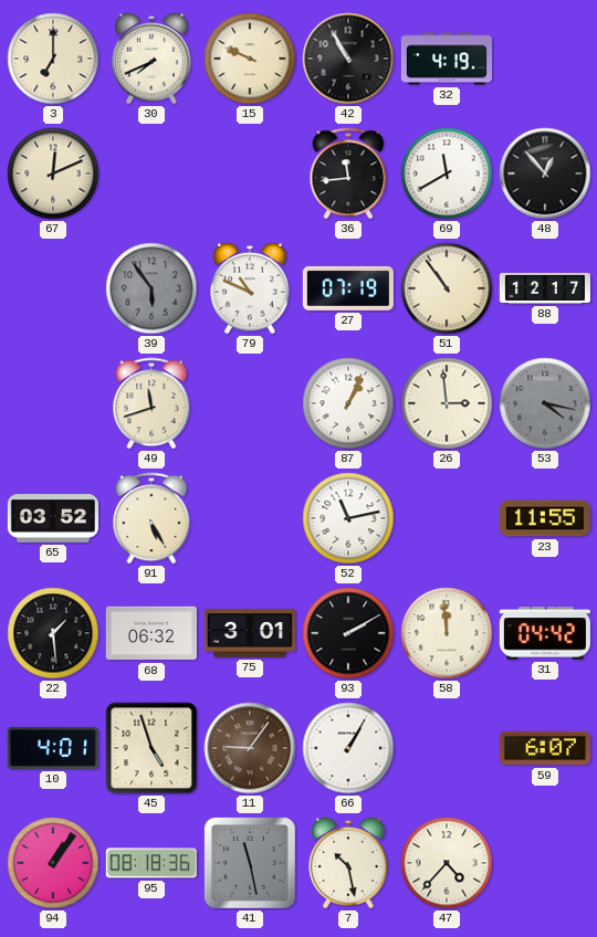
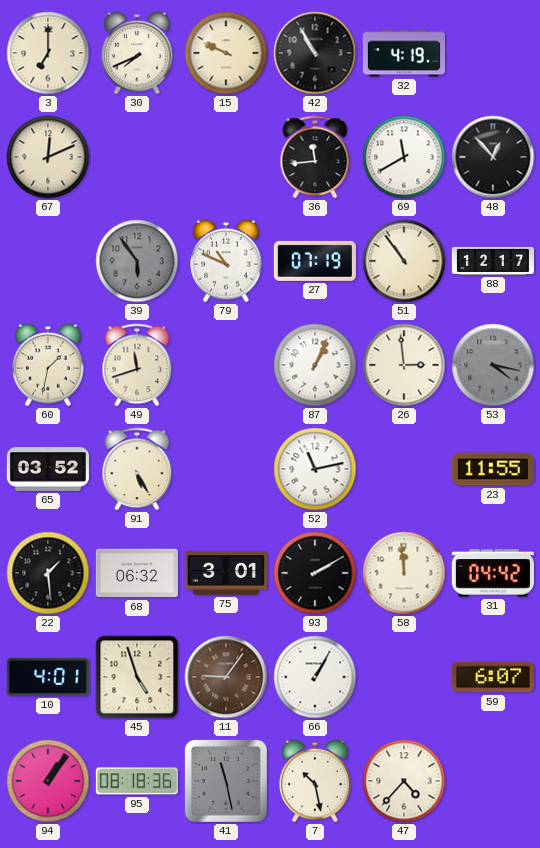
60: none -> 1:32
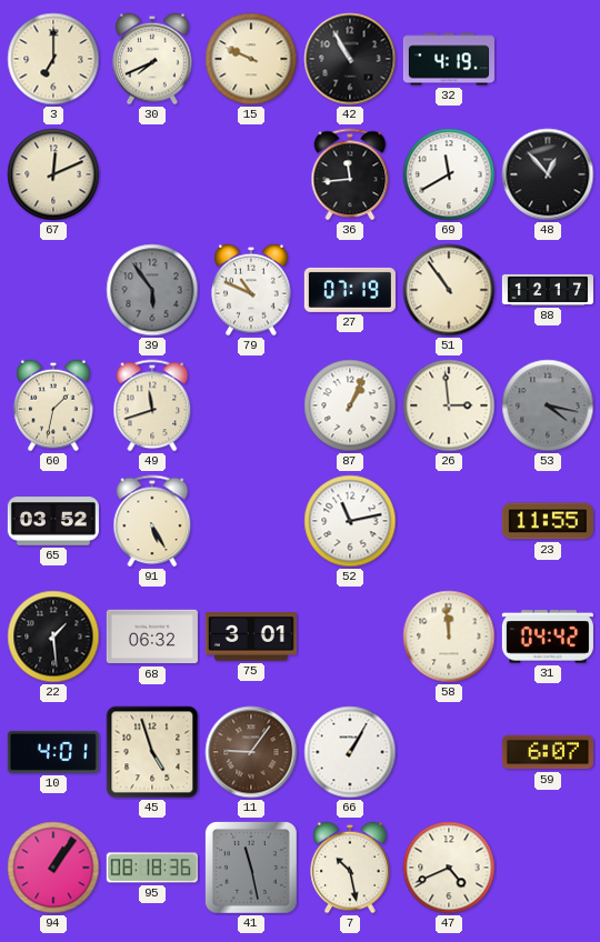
93: 2:10 -> none
47: 4:37 -> 4:41
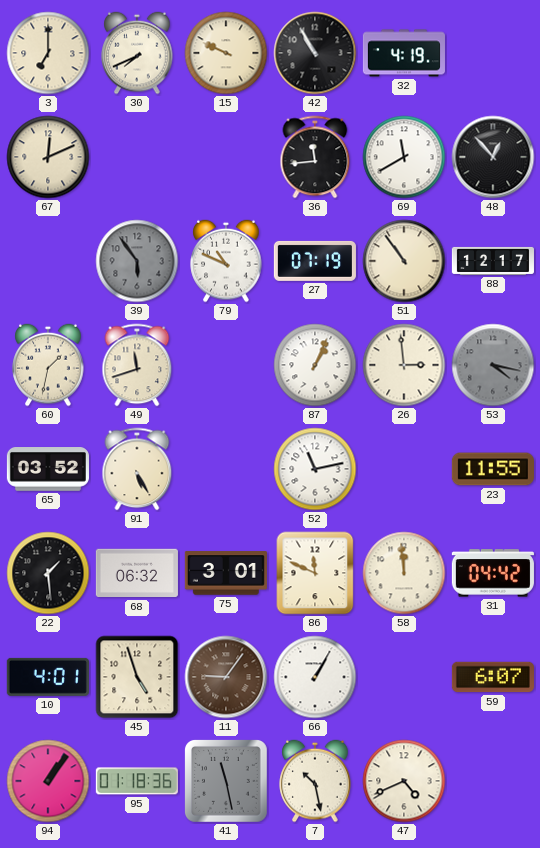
86: none -> 11:49
95: 08:18 -> 01:18
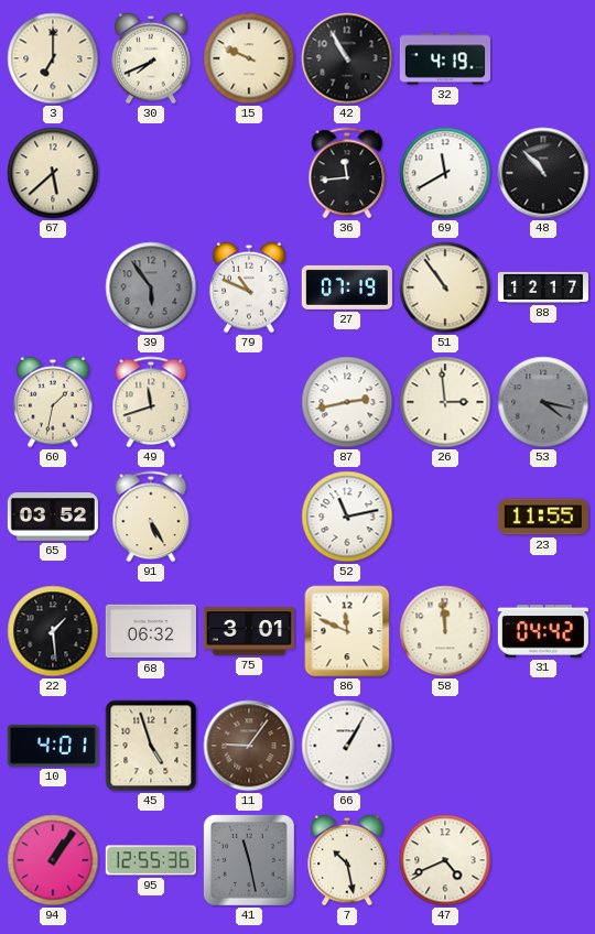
67: 12:11 -> 5:38
48: 12:53 -> 10:53
87: 1:04 -> 2:43
59: 6:07 -> none
95: 01:18 -> 12:55
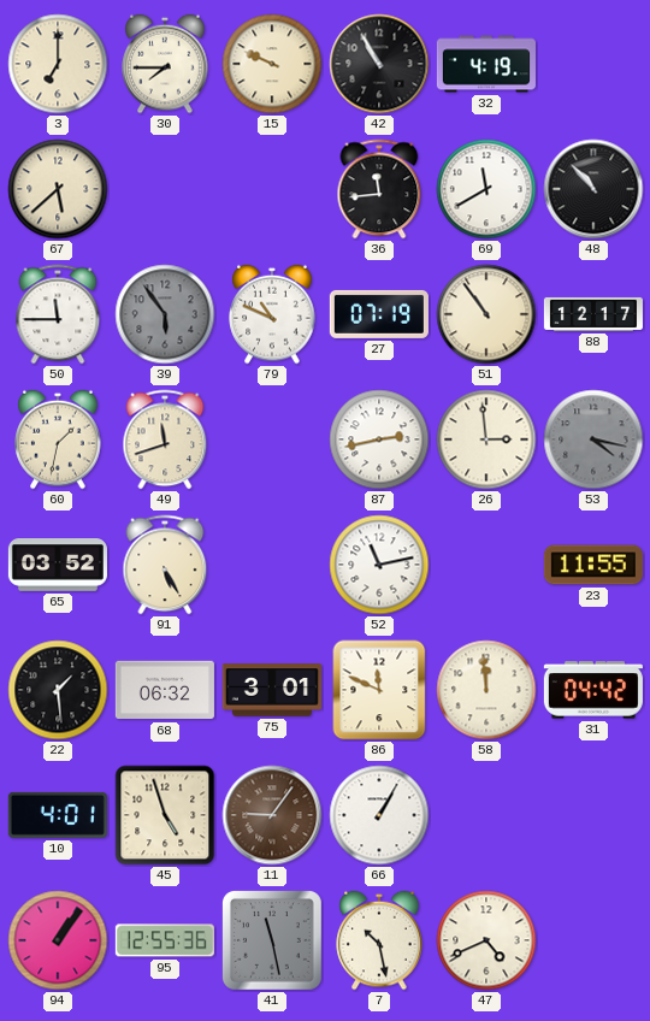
30: 7:41 -> 7:45
50: none -> 11:45
